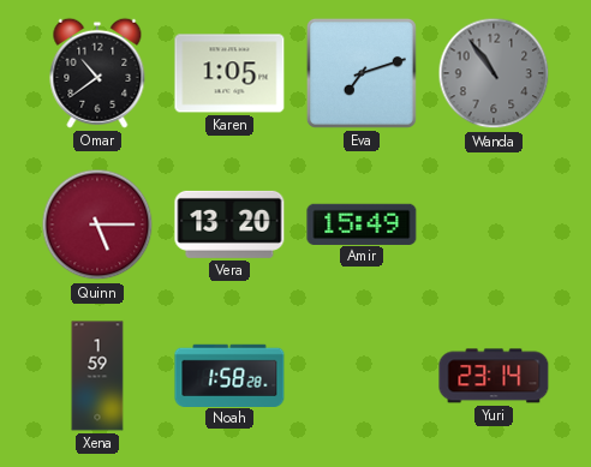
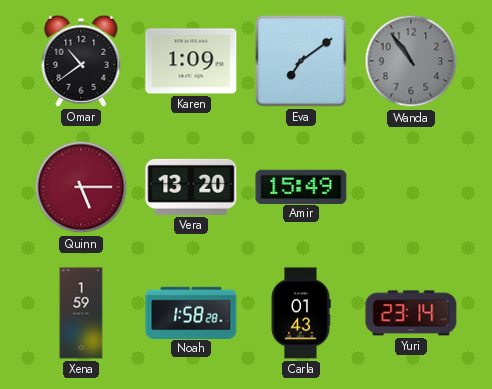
Karen: 1:05 -> 1:09
Eva: 7:12 -> 7:09
Carla: none -> 01:43
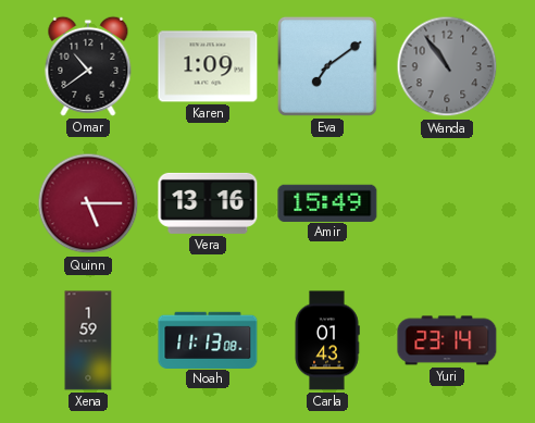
Vera: 13:20 -> 13:16
Noah: 1:58 -> 11:13
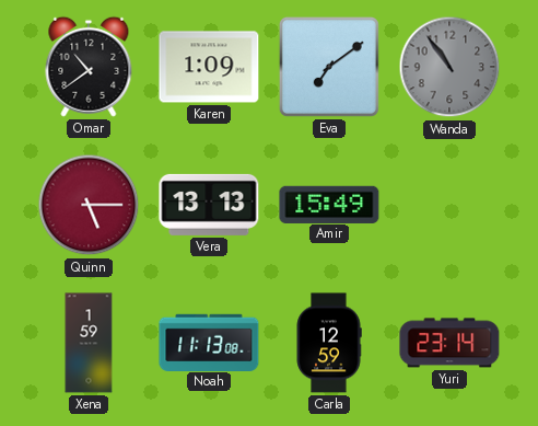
Vera: 13:16 -> 13:13
Carla: 01:43 -> 12:59
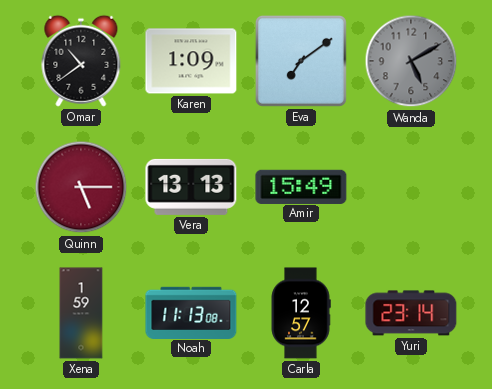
Wanda: 10:54 -> 5:10
Carla: 12:59 -> 12:57
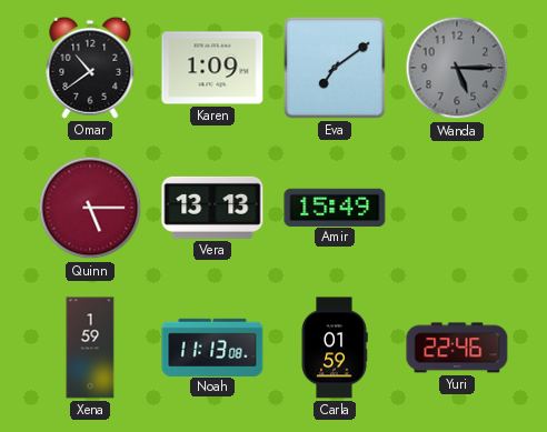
Wanda: 5:10 -> 5:15
Carla: 12:57 -> 01:59
Yuri: 23:14 -> 22:46
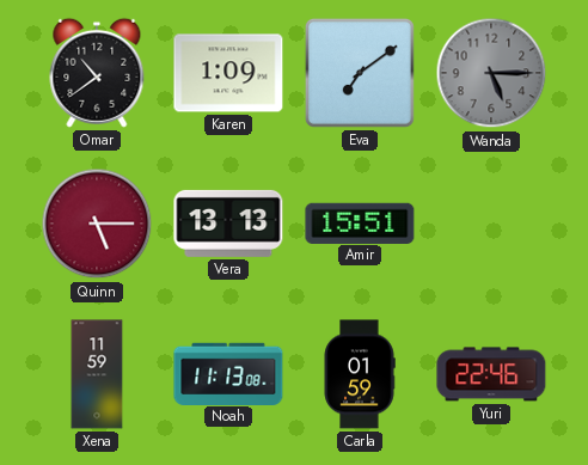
Amir: 15:49 -> 15:51
Xena: 1:59 -> 11:59
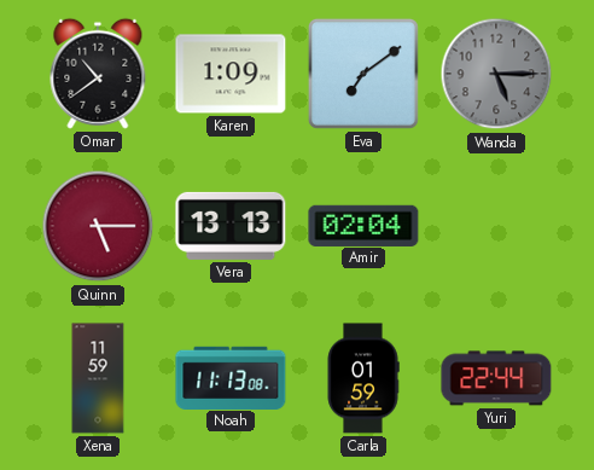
Amir: 15:51 -> 02:04
Yuri: 22:46 -> 22:44
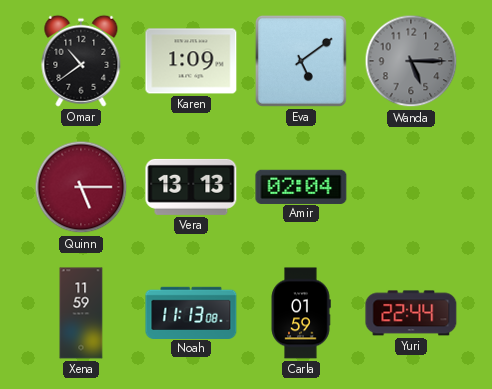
Eva: 7:09 -> 5:09
